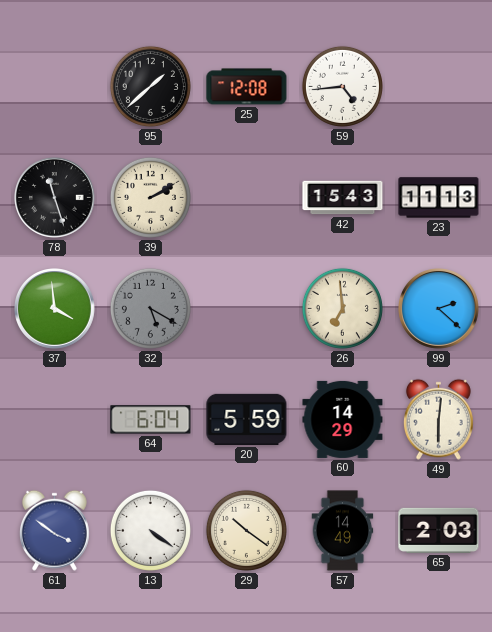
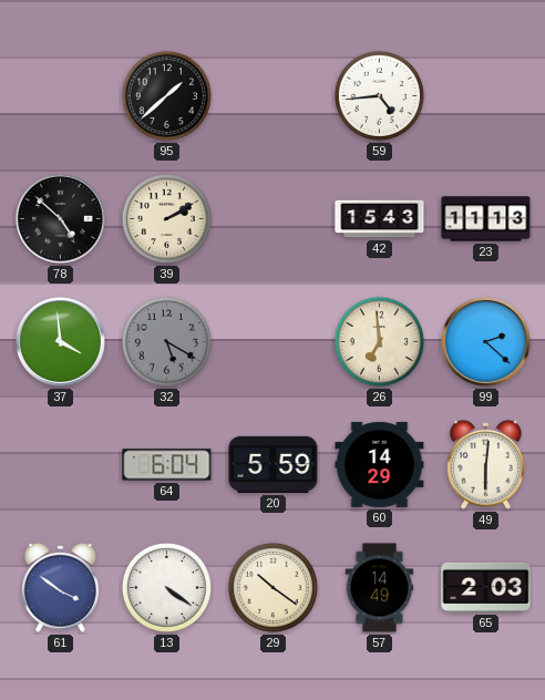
25: 12:08 -> none
78: 11:27 -> 4:52
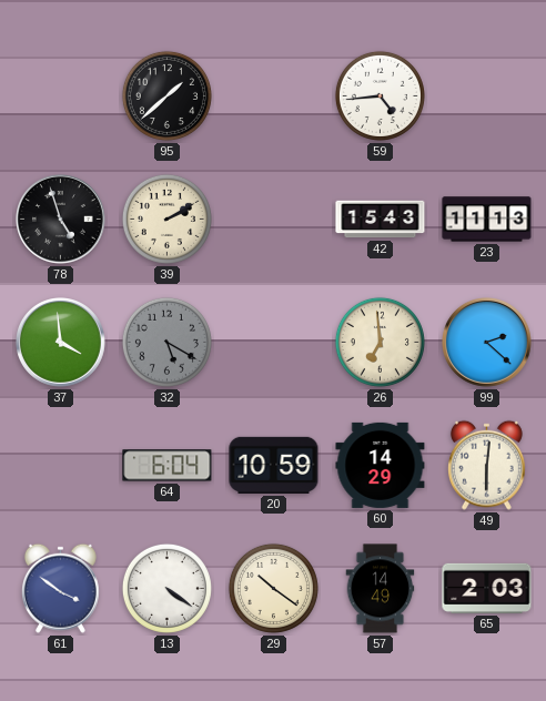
78: 4:52 -> 4:57
20: 5:59 -> 10:59
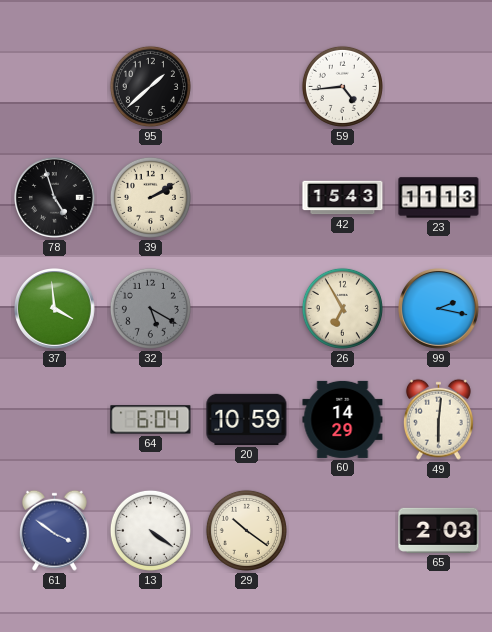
26: 6:59 -> 6:55
99: 2:22 -> 2:17
57: 14:49 -> none
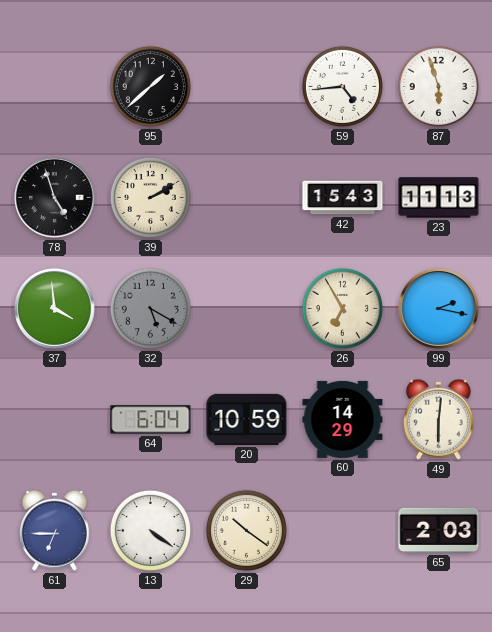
87: none -> 5:57
61: 3:51 -> 6:45
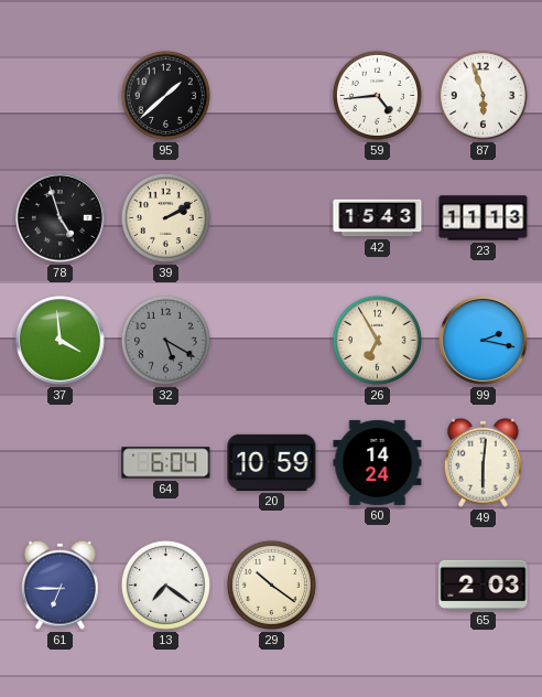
60: 14:29 -> 14:24
13: 4:21 -> 7:21
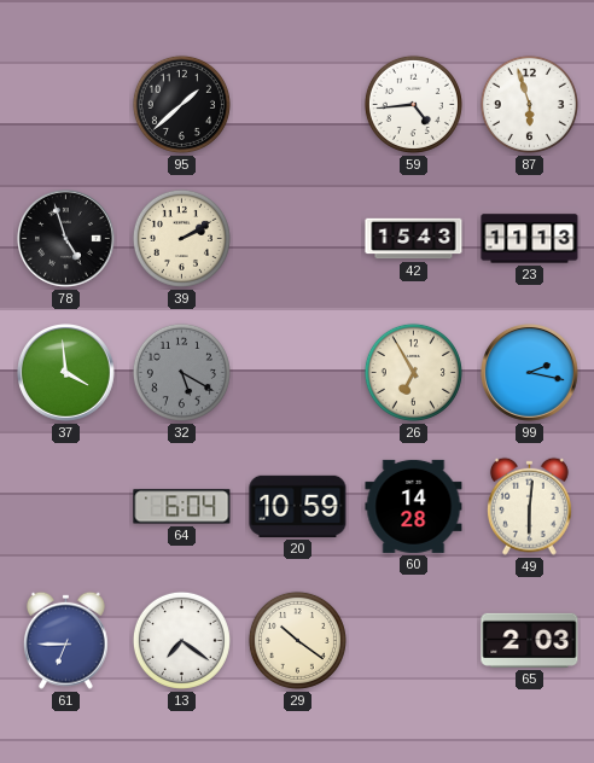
60: 14:24 -> 14:28
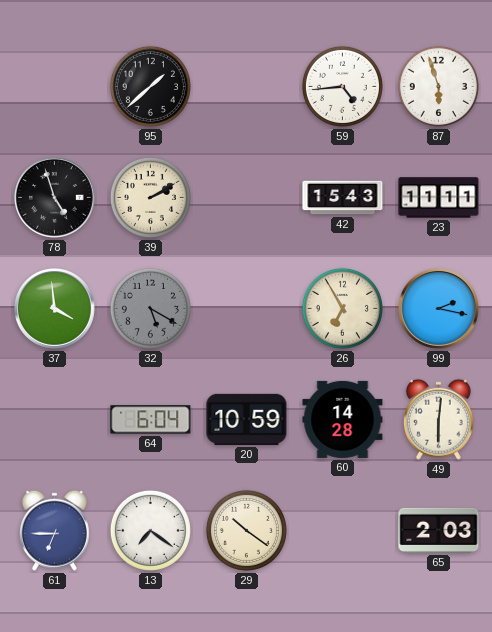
23: 11:13 -> 11:11
